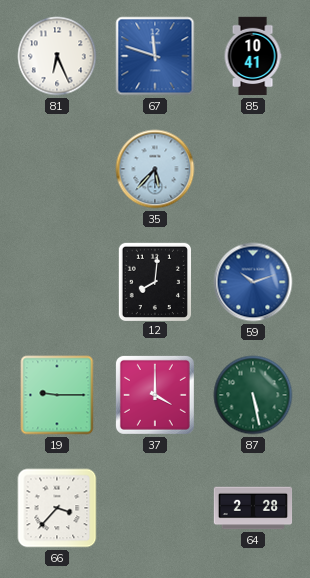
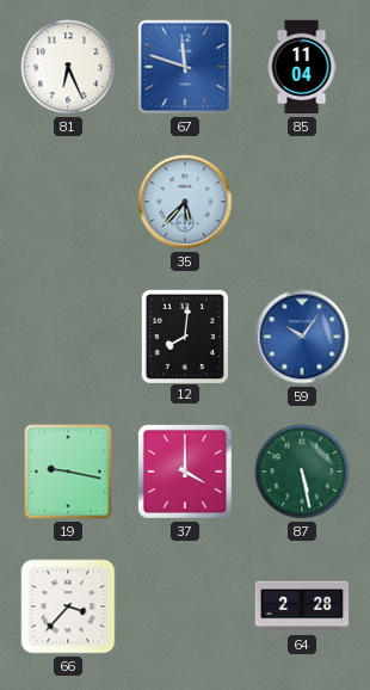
85: 10:41 -> 11:04
59: 10:12 -> 10:06
19: 9:15 -> 9:17
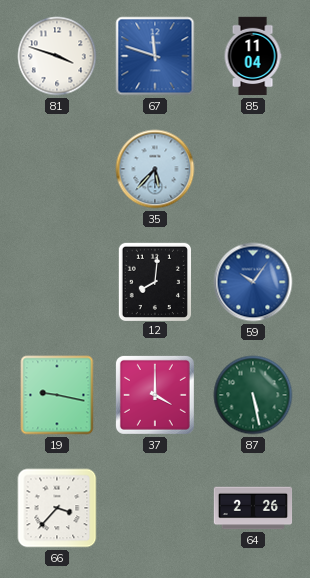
81: 6:26 -> 3:48
64: 2:28 -> 2:26
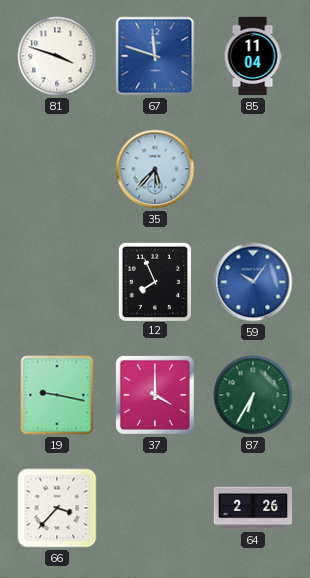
12: 8:01 -> 7:56
87: 5:28 -> 6:35
